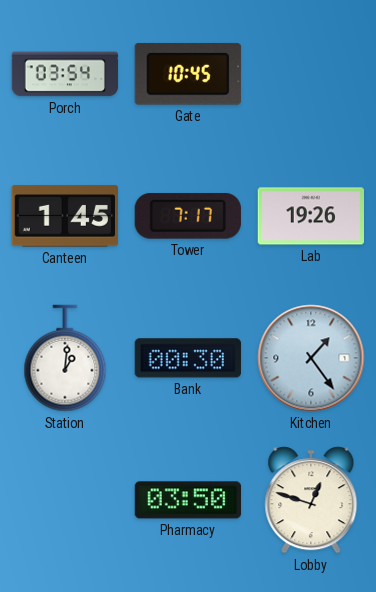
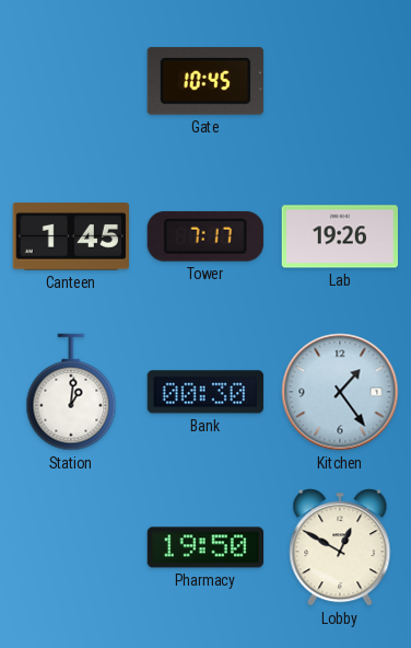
Porch: 03:54 -> none
Pharmacy: 03:50 -> 19:50
Lobby: 12:48 -> 12:50
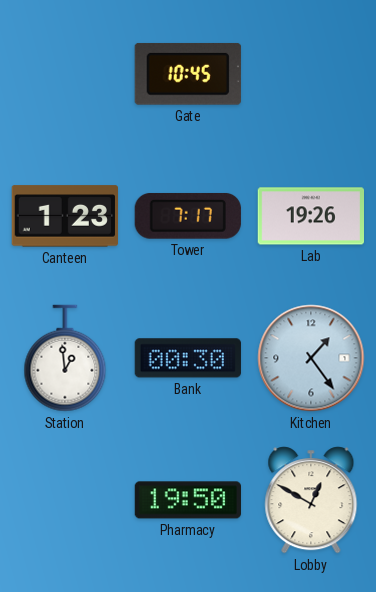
Canteen: 1:45 -> 1:23
Station: 1:01 -> 12:59
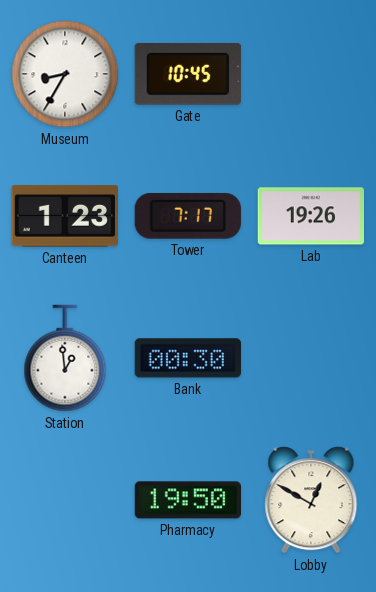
Museum: none -> 8:35
Kitchen: 1:24 -> none
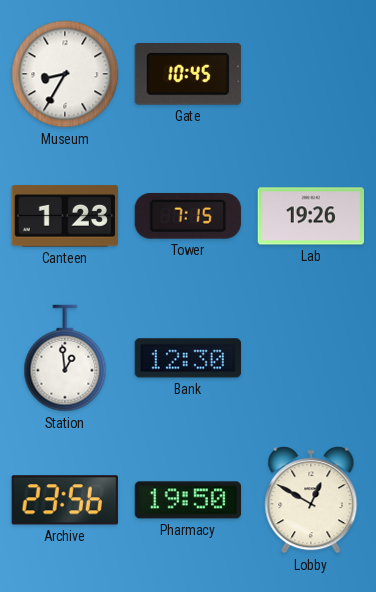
Tower: 7:17 -> 7:15
Bank: 00:30 -> 12:30
Archive: none -> 23:56
